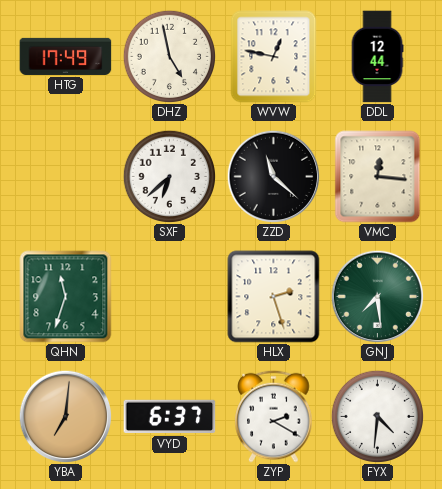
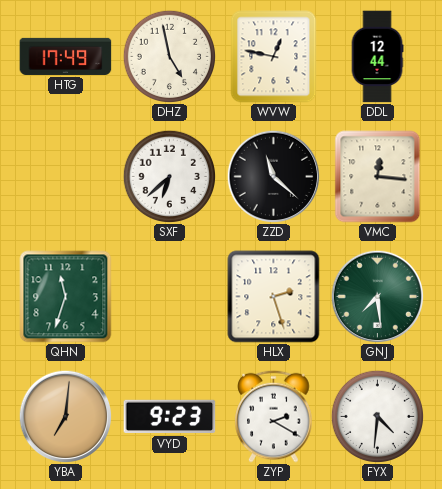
VYD: 6:37 -> 9:23
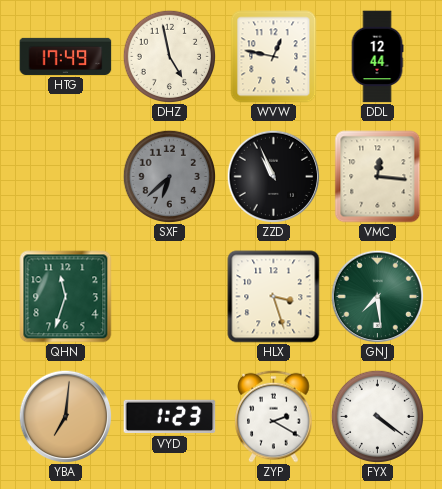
SXF dial: white -> grey
ZZD: 11:22 -> 10:56
HLX: 2:27 -> 3:27
VYD: 9:23 -> 1:23
FYX: 4:31 -> 4:21
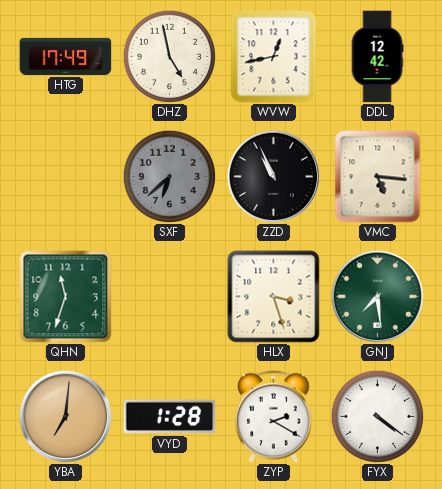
WVW: 12:47 -> 12:43
DDL: 12:44 -> 12:42
VMC: 12:16 -> 5:16
VYD: 1:23 -> 1:28
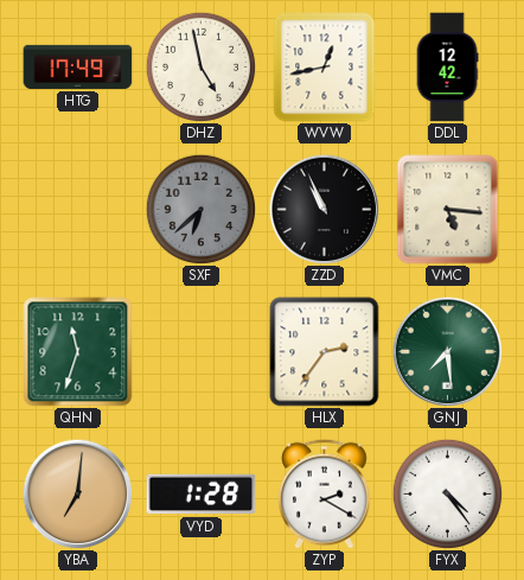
HLX: 3:27 -> 2:36
FYX: 4:21 -> 4:24
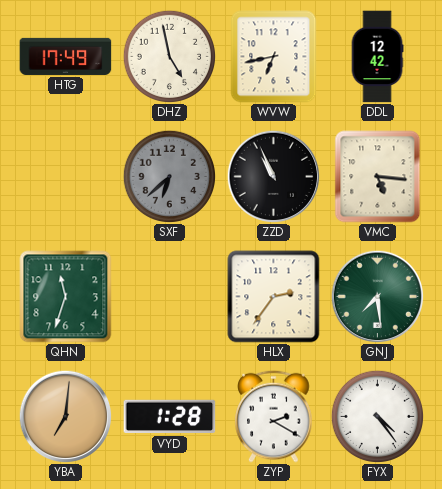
WVW: 12:43 -> 6:43
